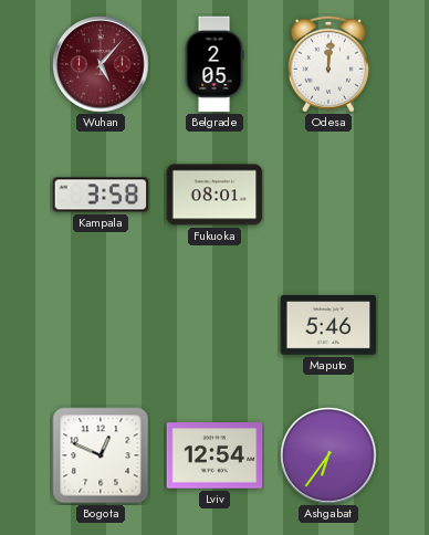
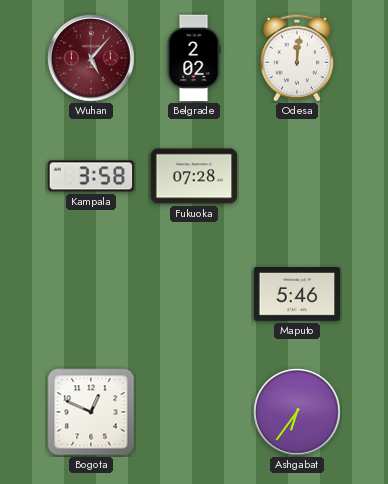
Belgrade: 2:05 -> 2:02
Fukuoka: 08:01 -> 07:28
Lviv: 12:54 -> none
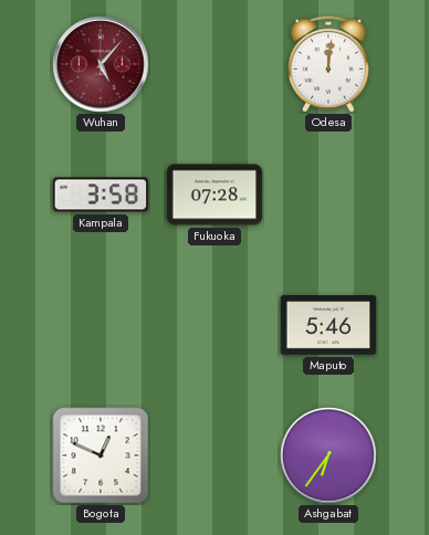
Belgrade: 2:02 -> none
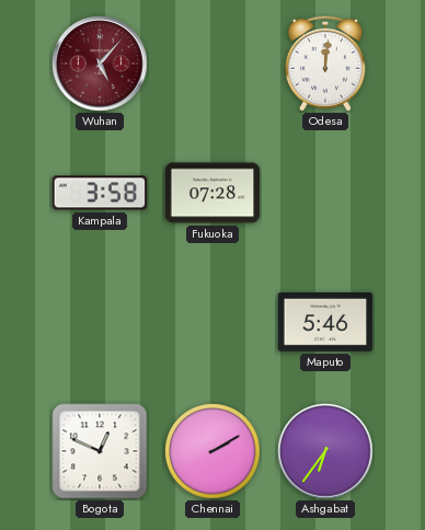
Chennai: none -> 2:10
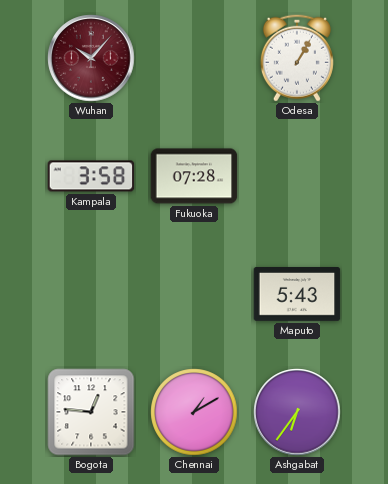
Wuhan: 5:07 -> 10:07
Odesa: 12:01 -> 1:05
Maputo: 5:46 -> 5:43
Bogota: 12:49 -> 12:46
Chennai: 2:10 -> 1:10
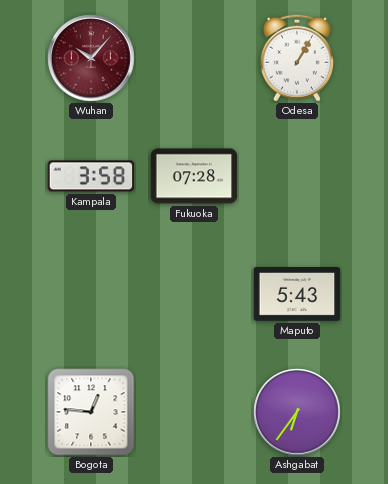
Chennai: 1:10 -> none
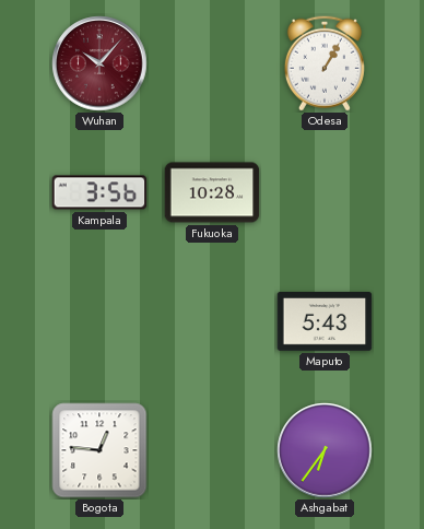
Kampala: 3:58 -> 3:56
Fukuoka: 07:28 -> 10:28
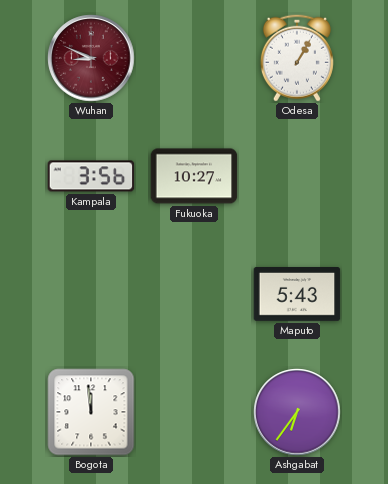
Wuhan: 10:07 -> 8:49
Fukuoka: 10:28 -> 10:27
Bogota: 12:46 -> 11:59
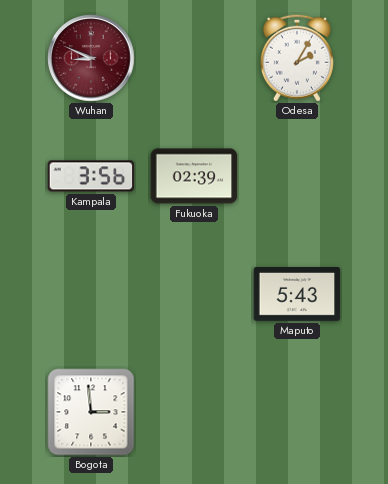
Odesa: 1:05 -> 2:05
Fukuoka: 10:27 -> 02:39
Bogota: 11:59 -> 2:59
Ashgabat: 6:36 -> none
